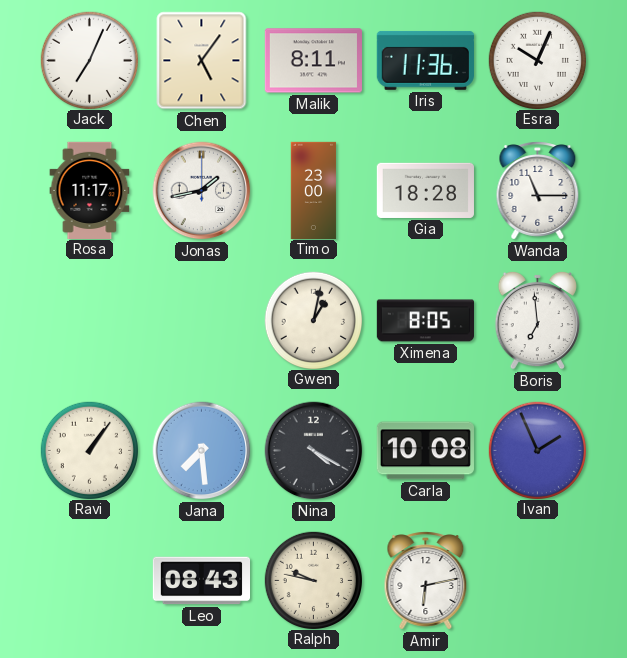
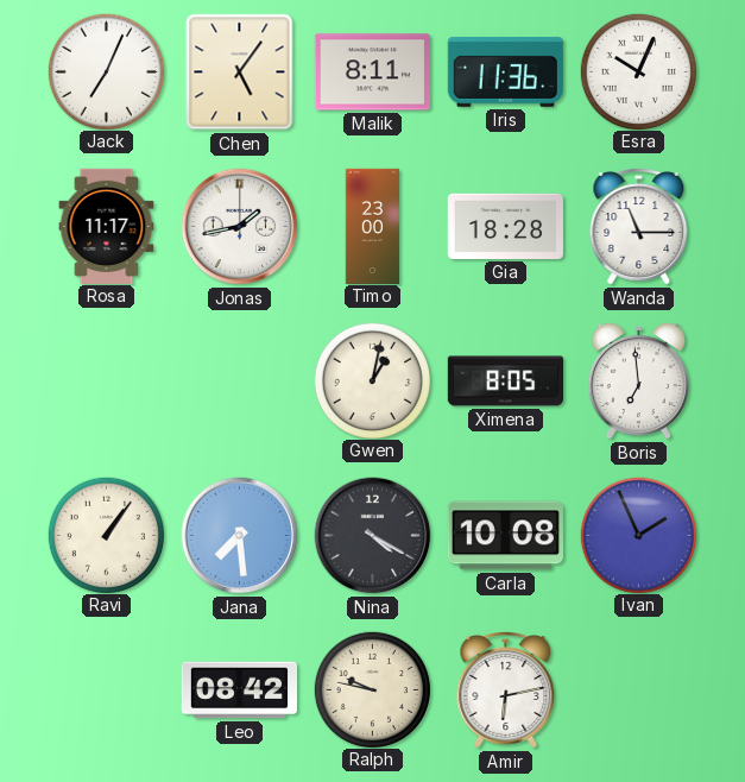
Leo: 08:43 -> 08:42
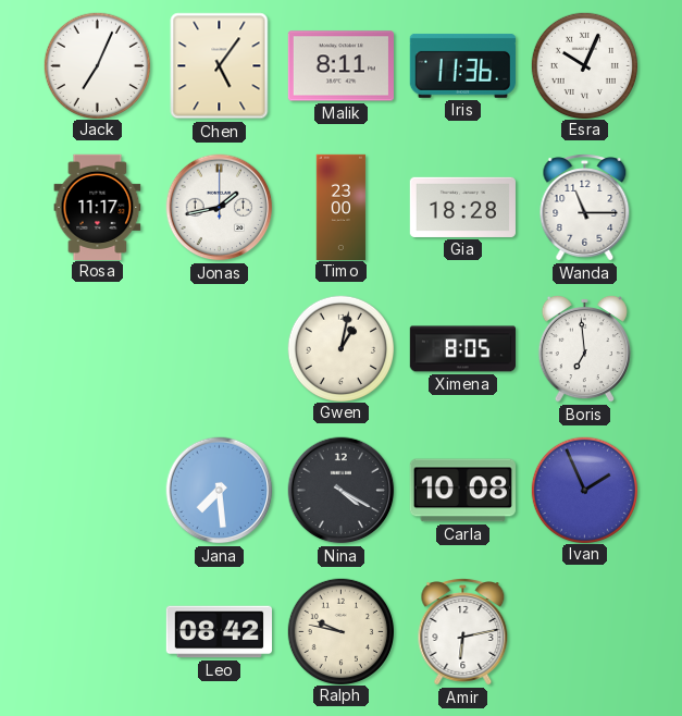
Ravi: 1:06 -> none
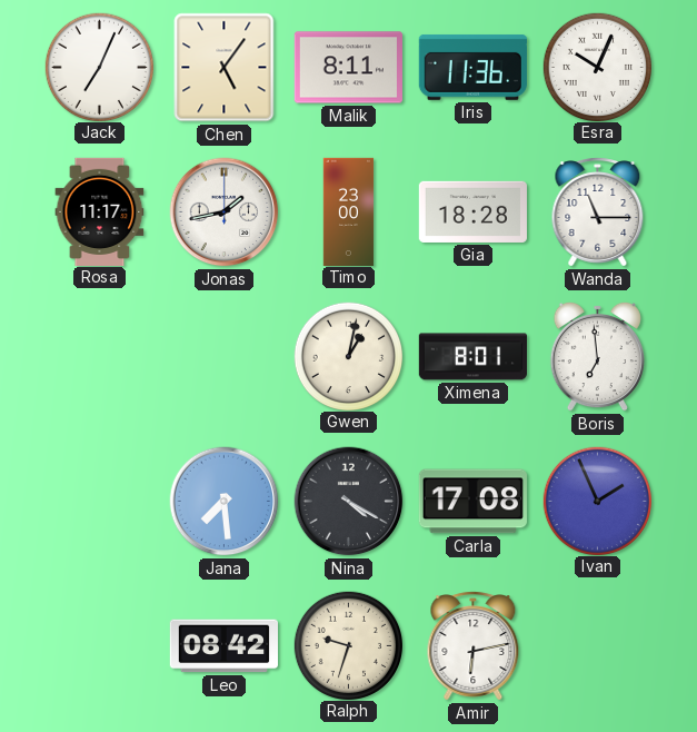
Ximena: 8:05 -> 8:01
Carla: 10:08 -> 17:08
Ralph: 9:47 -> 9:33
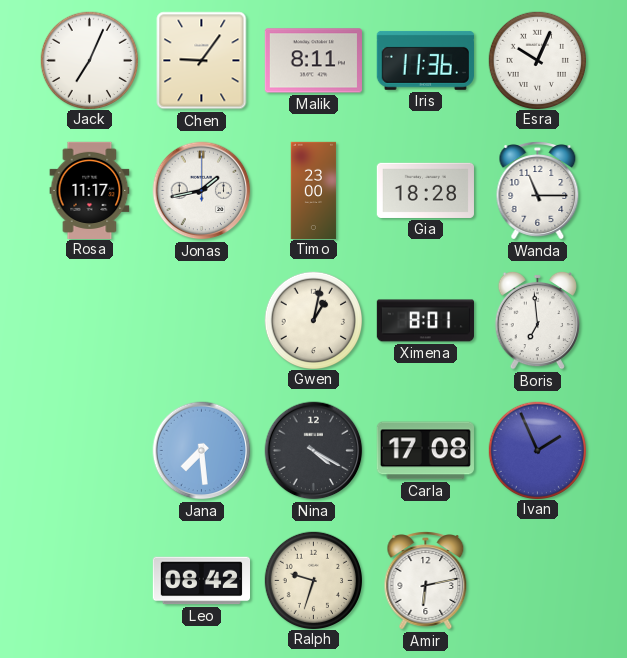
Chen: 5:06 -> 9:06
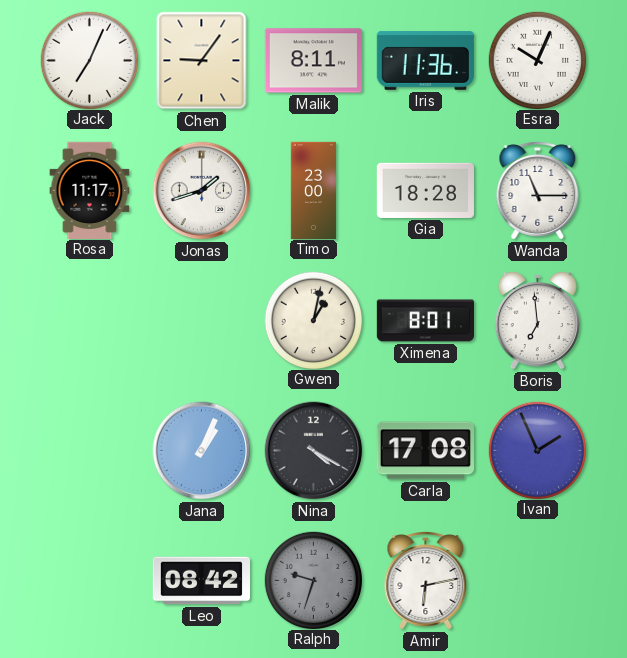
Jonas: 1:43 -> 1:42
Jana: 7:29 -> 1:04
Ralph dial: cream -> grey
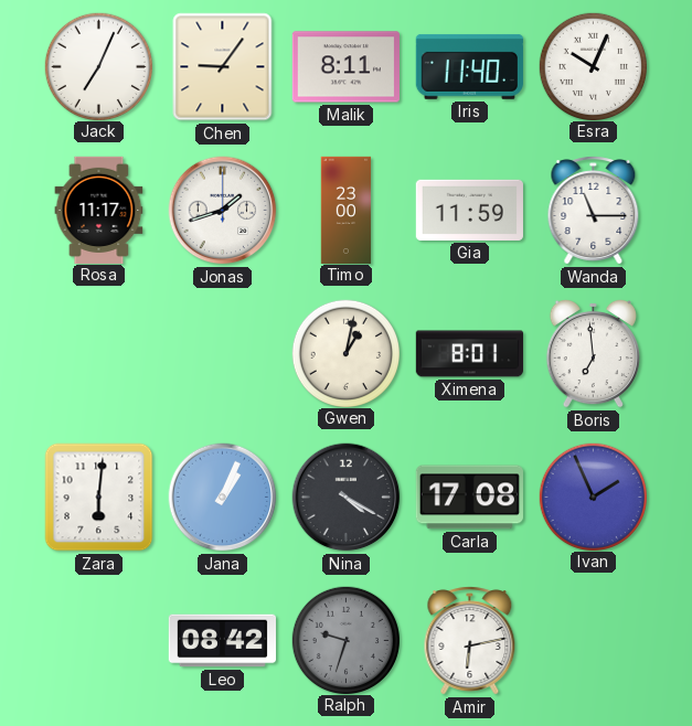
Iris: 11:36 -> 11:40
Gia: 18:28 -> 11:59
Zara: none -> 6:01
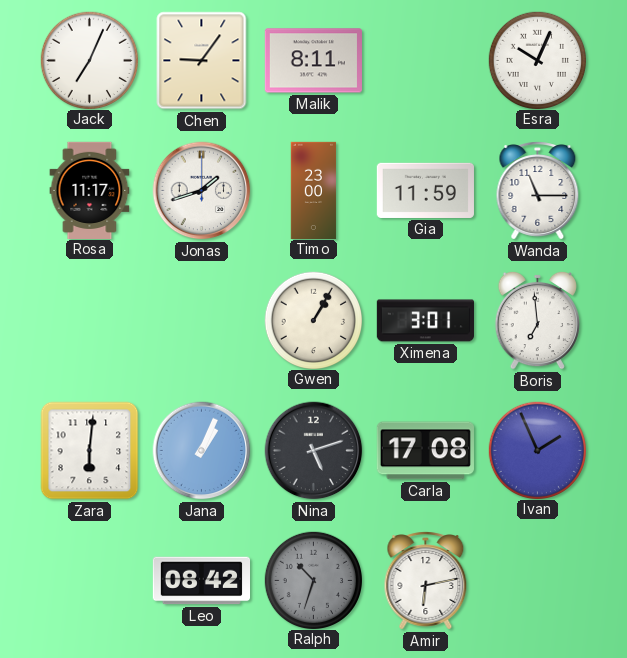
Iris: 11:40 -> none
Gwen: 1:02 -> 1:05
Ximena: 8:01 -> 3:01
Nina: 4:20 -> 5:12
Ralph: 9:33 -> 10:33
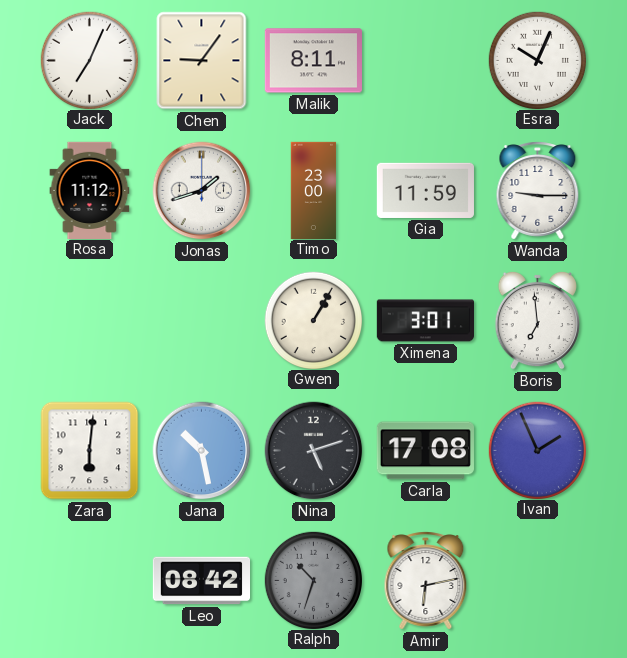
Rosa: 11:17 -> 11:12
Wanda: 11:15 -> 9:15
Jana: 1:04 -> 10:28
